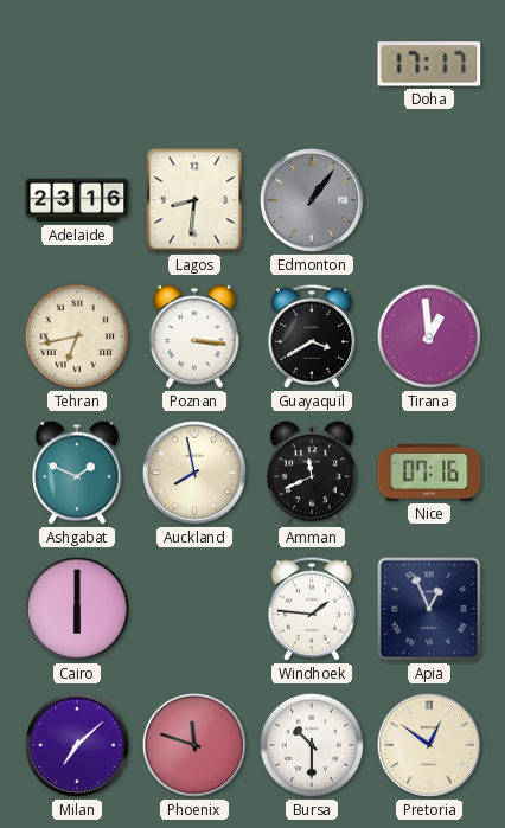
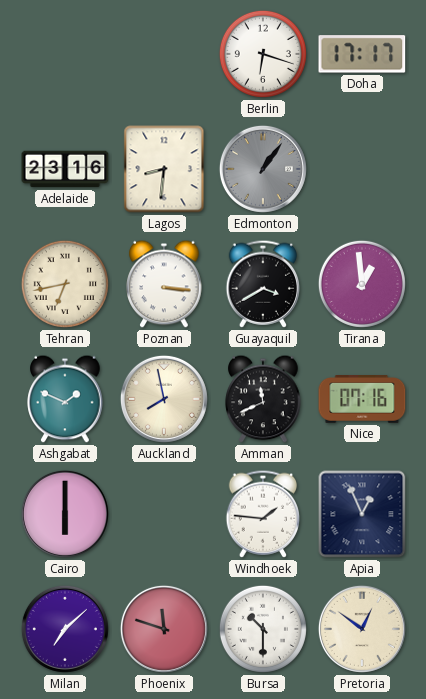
Berlin: none -> 6:18
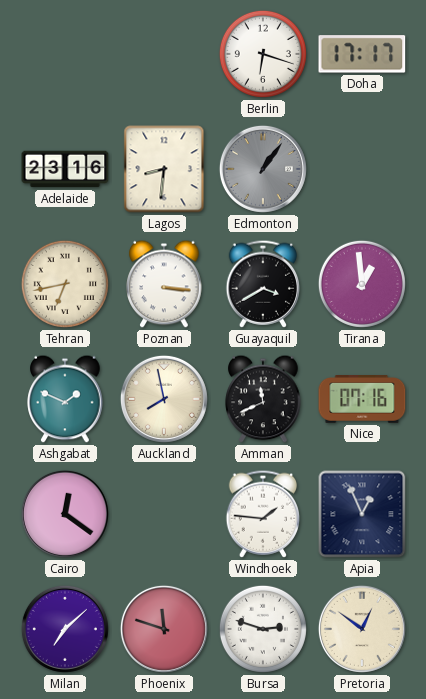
Cairo: 6:00 -> 12:21
Bursa: 10:30 -> 2:48
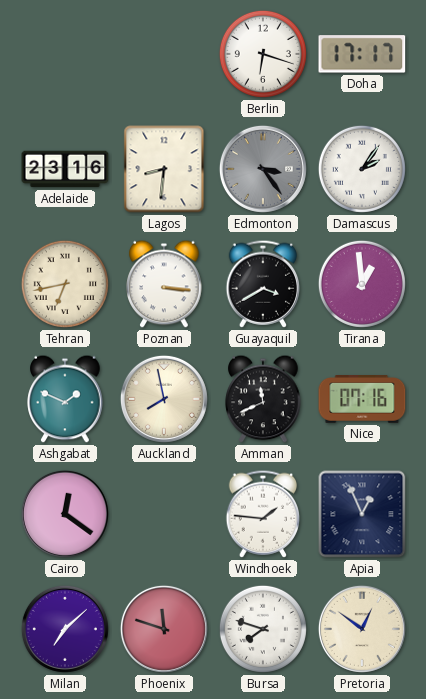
Edmonton: 1:06 -> 3:24
Damascus: none -> 2:06
Bursa: 2:48 -> 7:48
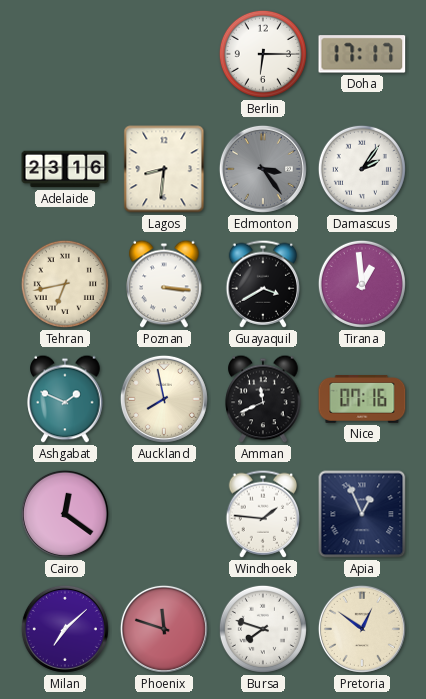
Berlin: 6:18 -> 6:15
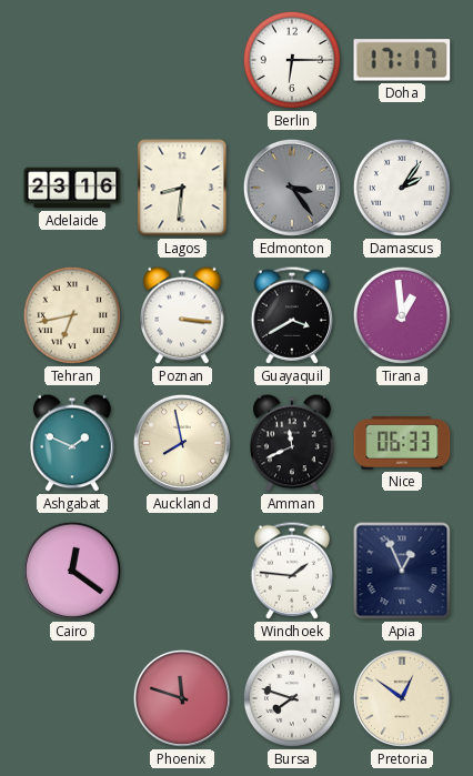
Nice: 07:16 -> 06:33
Milan: 7:08 -> none
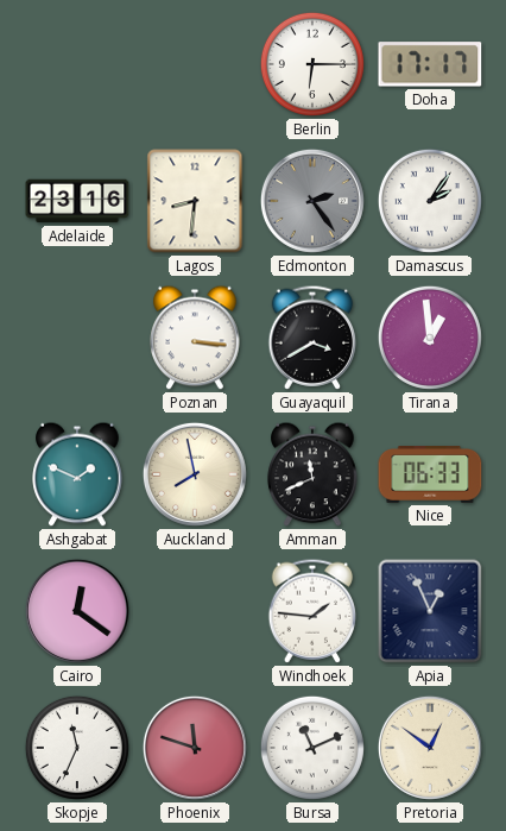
Edmonton: 3:24 -> 2:24
Tehran: 6:43 -> none
Skopje: none -> 11:34
Bursa: 7:48 -> 11:11
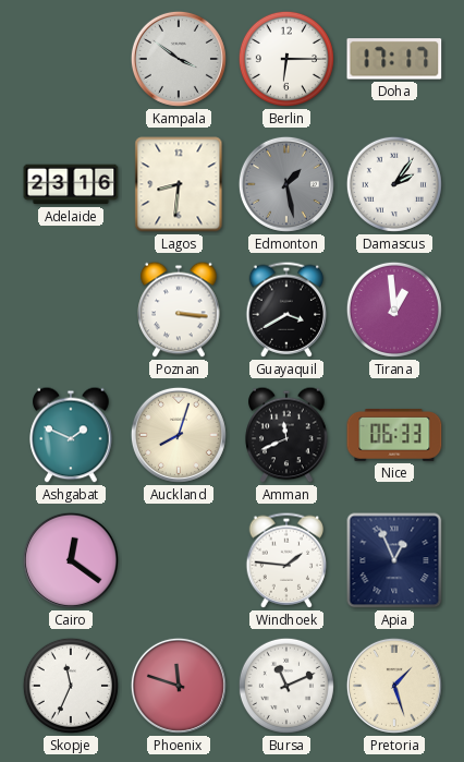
Kampala: none -> 3:51
Edmonton: 2:24 -> 1:28
Auckland: 7:58 -> 8:03
Pretoria: 12:51 -> 1:27
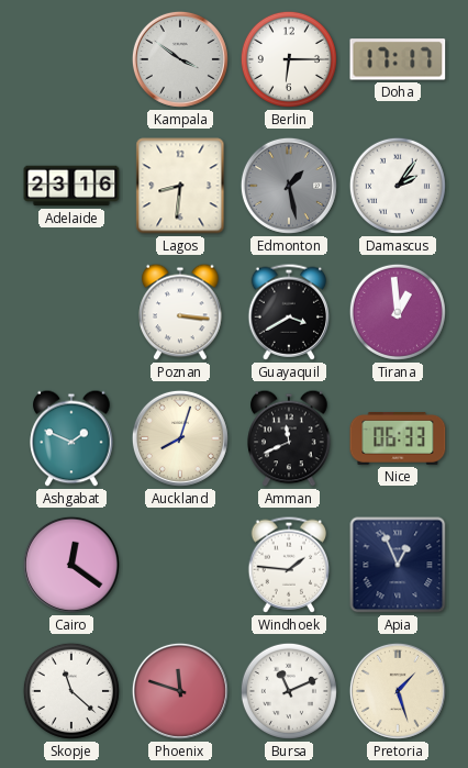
Skopje: 11:34 -> 11:22
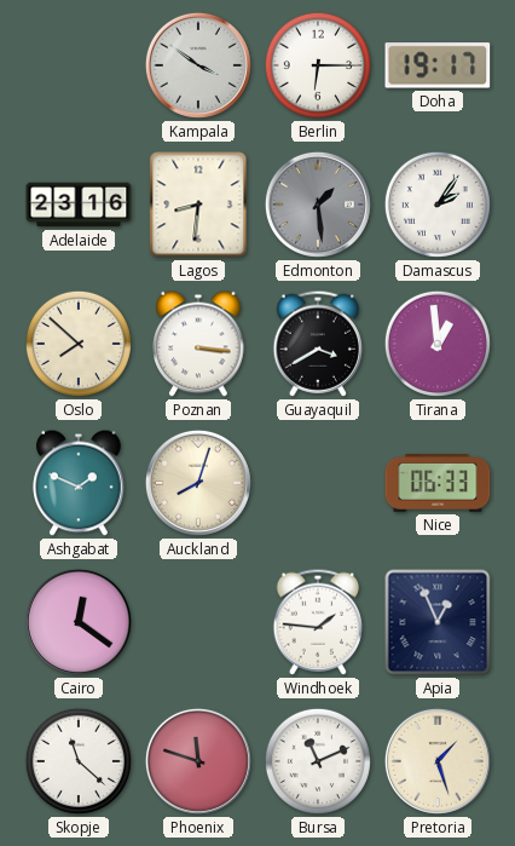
Doha: 17:17 -> 19:17
Edmonton: 1:28 -> 1:29
Oslo: none -> 7:52
Amman: 11:41 -> none
